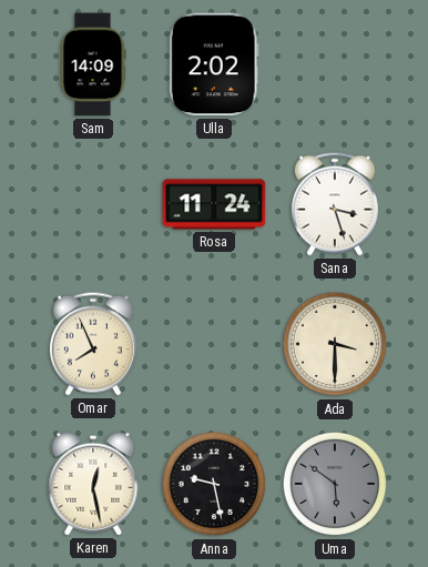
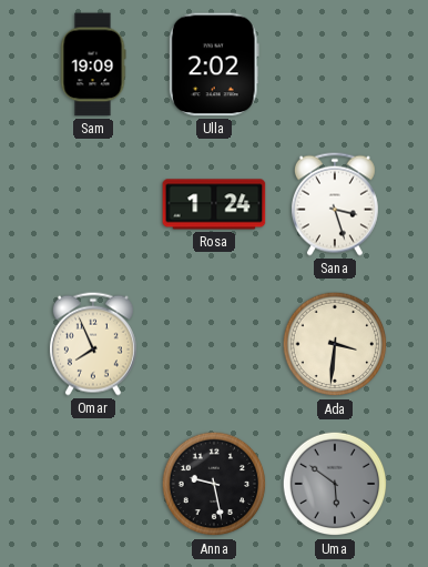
Sam: 14:09 -> 19:09
Rosa: 11:24 -> 1:24
Ada: 3:30 -> 3:31
Karen: 12:28 -> none
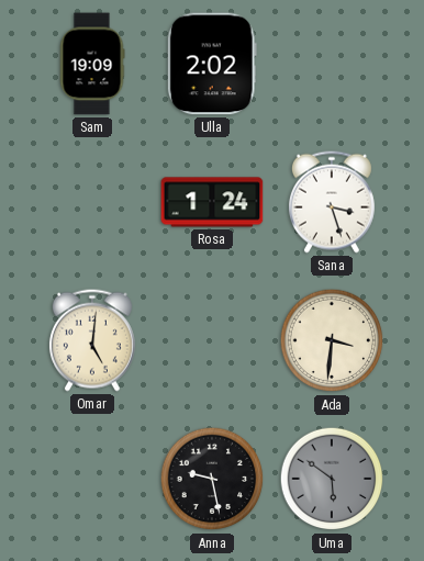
Omar: 7:56 -> 5:01
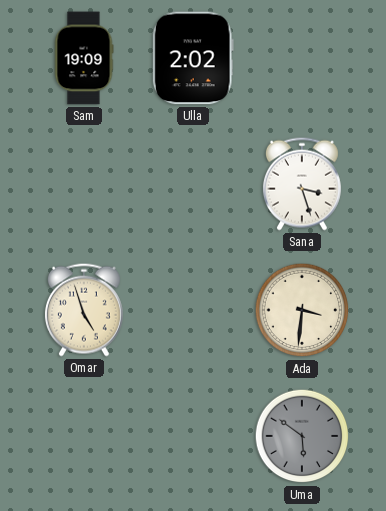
Rosa: 1:24 -> none
Omar: 5:01 -> 4:57
Anna: 9:28 -> none
